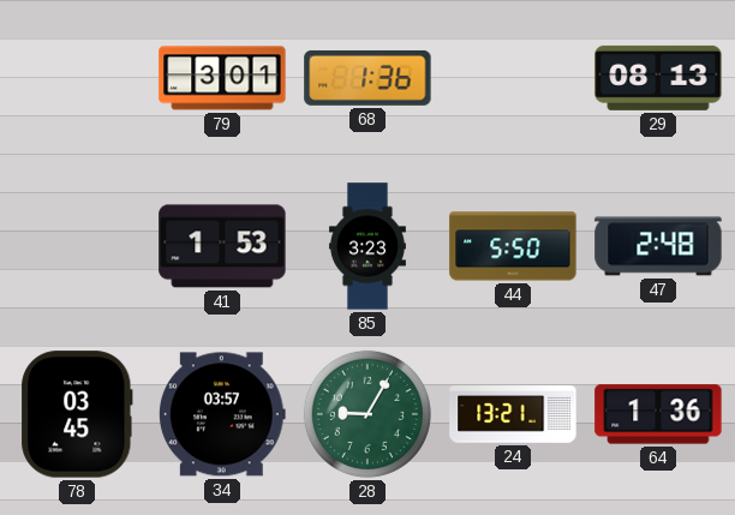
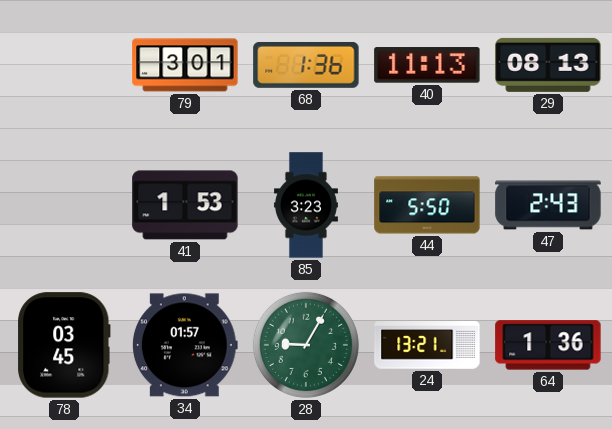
40: none -> 11:13
47: 2:48 -> 2:43
34: 03:57 -> 01:57
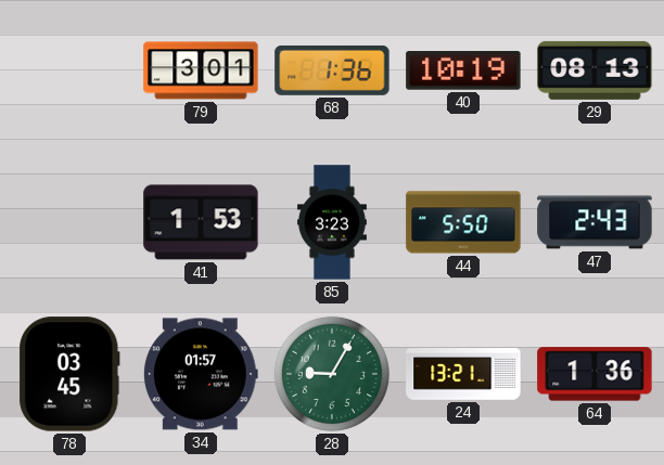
40: 11:13 -> 10:19
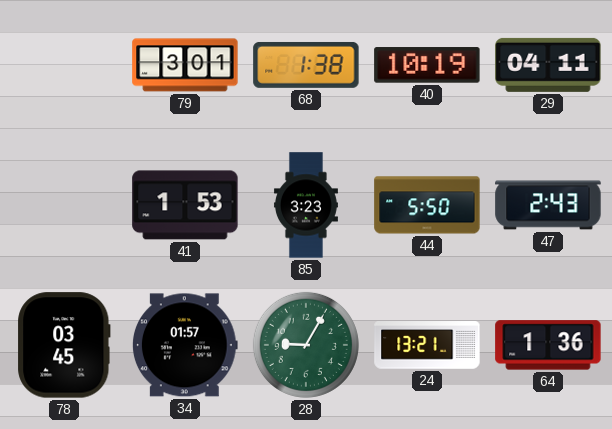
68: 1:36 -> 1:38
29: 08:13 -> 04:11
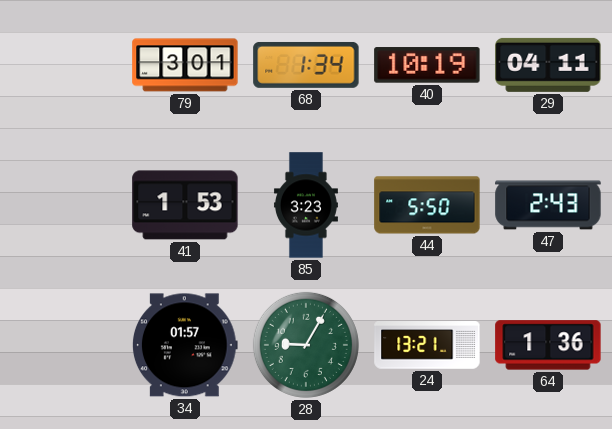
68: 1:38 -> 1:34
78: 03:45 -> none
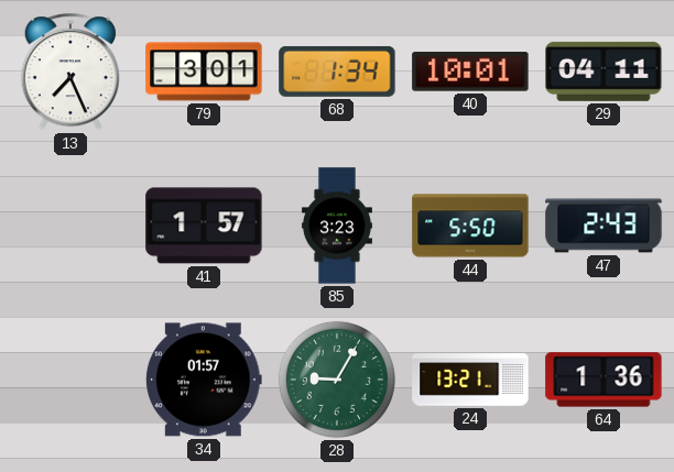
13: none -> 7:26
40: 10:19 -> 10:01
41: 1:53 -> 1:57
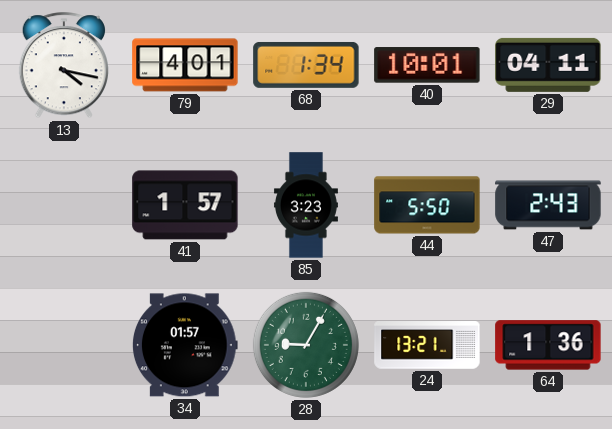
13: 7:26 -> 4:17
79: 3:01 -> 4:01
